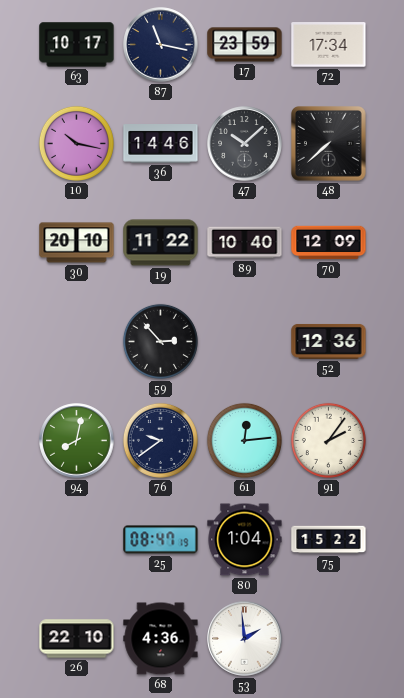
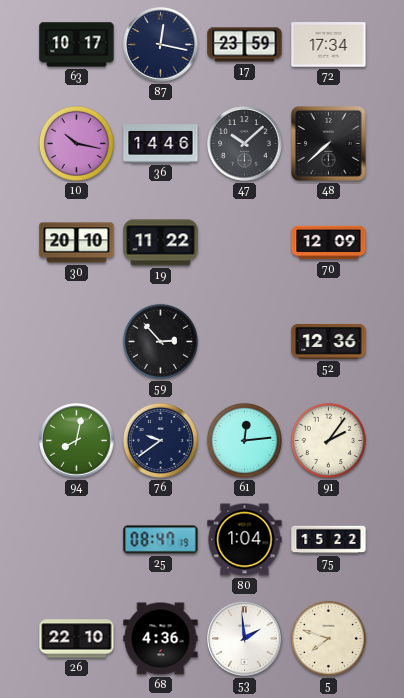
87: 11:17 -> 12:17
89: 10:40 -> none
5: none -> 7:48
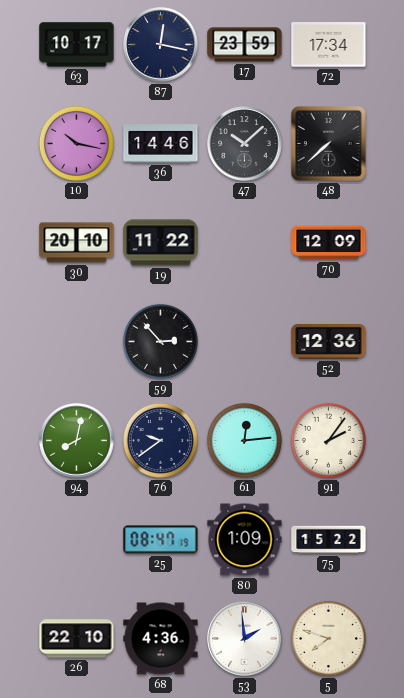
80: 1:04 -> 1:09
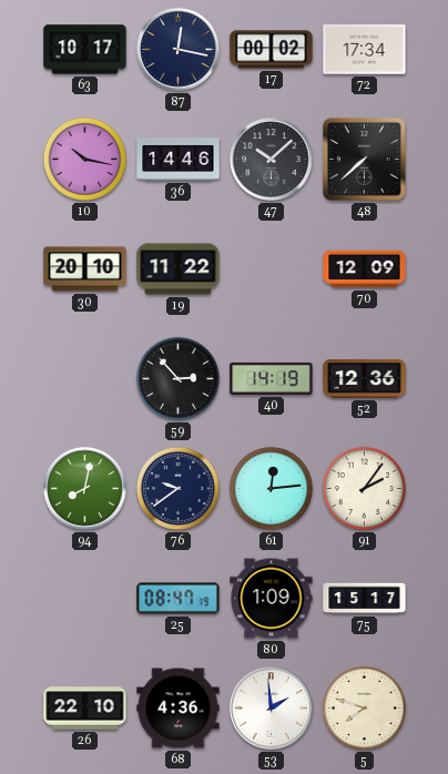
17: 23:59 -> 00:02
40: none -> 14:19
75: 15:22 -> 15:17
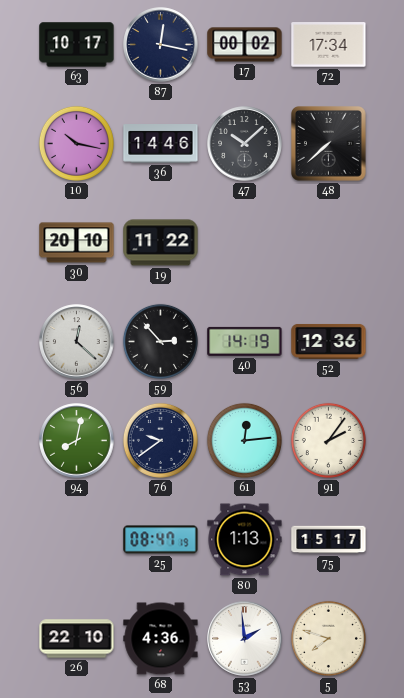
70: 12:09 -> none
56: none -> 12:22
80: 1:09 -> 1:13
